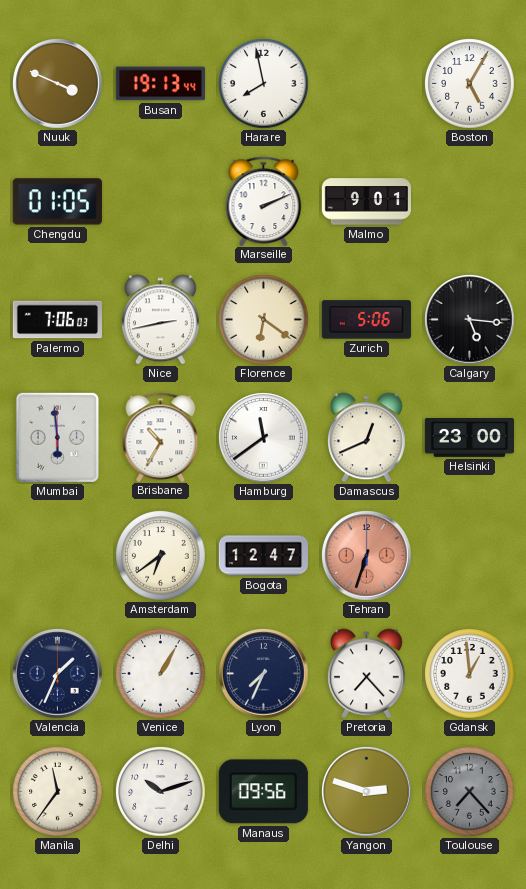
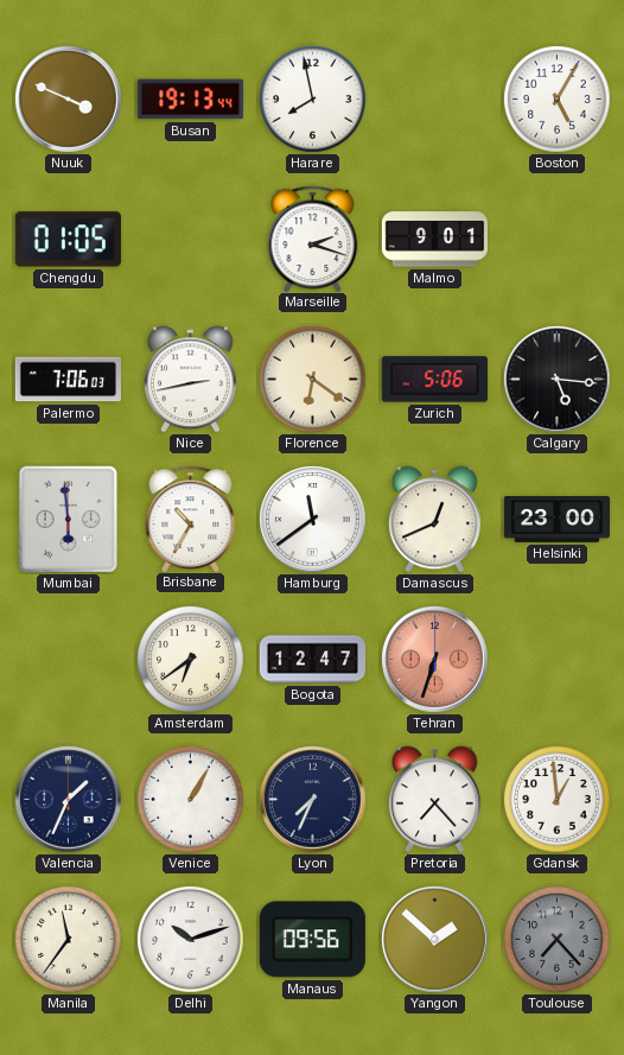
Marseille: 2:11 -> 2:18
Yangon: 2:48 -> 1:52
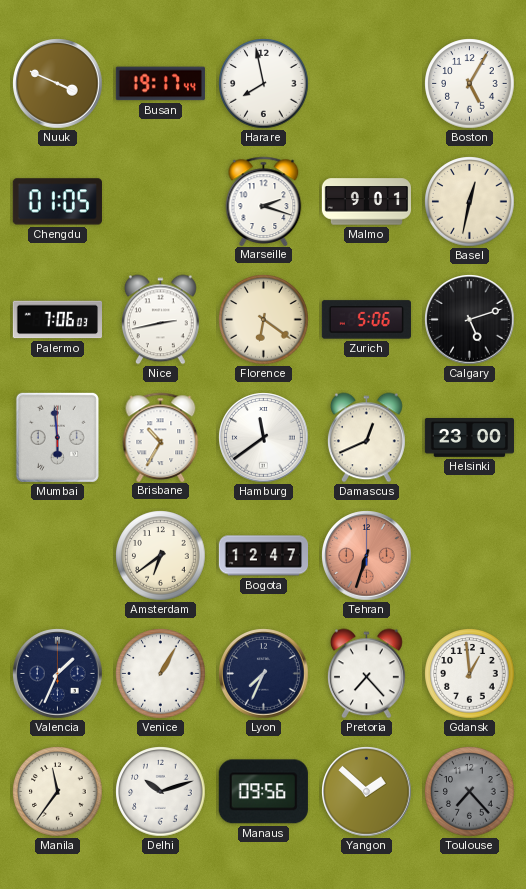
Busan: 19:13 -> 19:17
Basel: none -> 12:32
Calgary: 5:16 -> 5:12
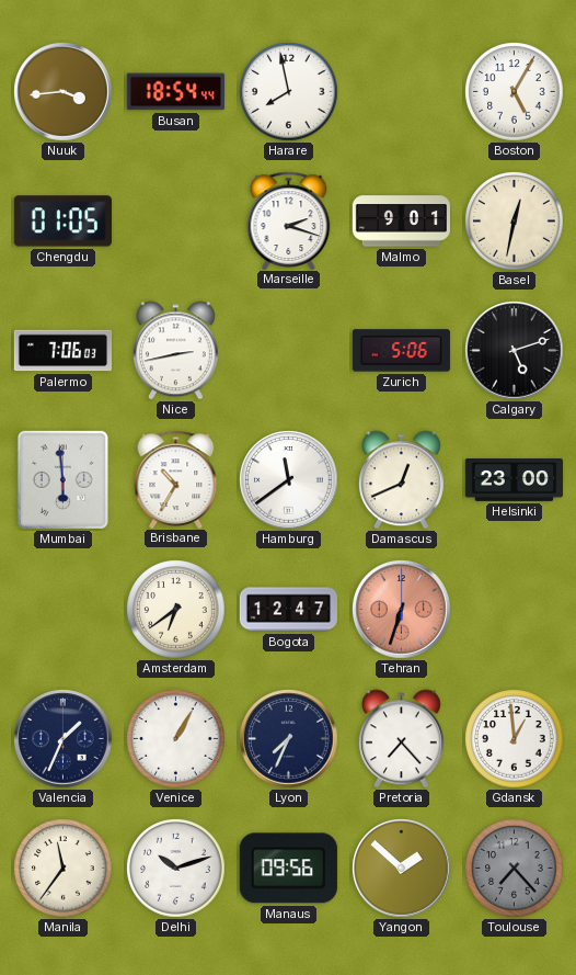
Nuuk: 3:49 -> 3:44
Busan: 19:17 -> 18:54
Florence: 6:21 -> none
